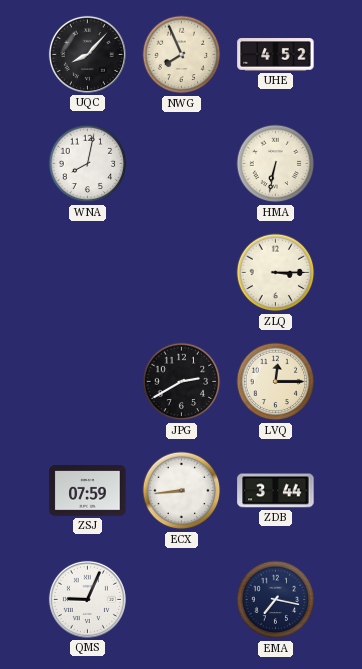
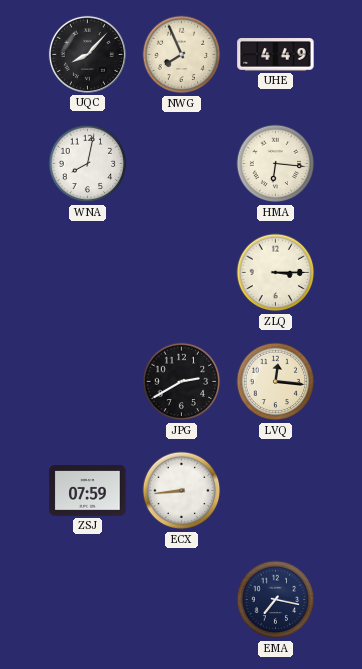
UHE: 4:52 -> 4:49
HMA: 6:32 -> 6:16
LVQ: 12:15 -> 12:16
ZDB: 3:44 -> none
QMS: 9:04 -> none
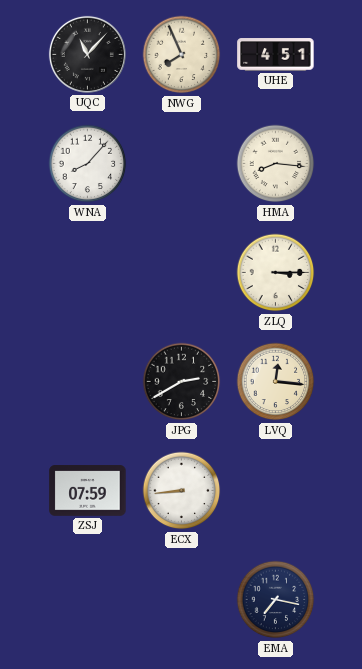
UQC: 8:07 -> 11:07
UHE: 4:49 -> 4:51
WNA: 8:02 -> 8:07
HMA: 6:16 -> 8:16
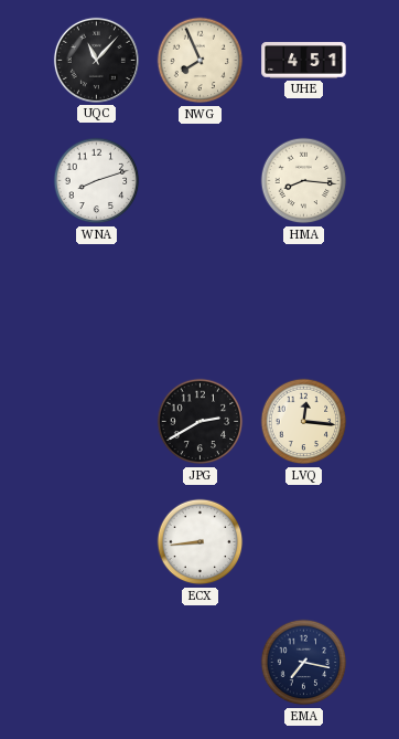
WNA: 8:07 -> 8:12
ZLQ: 3:15 -> none
ZSJ: 07:59 -> none
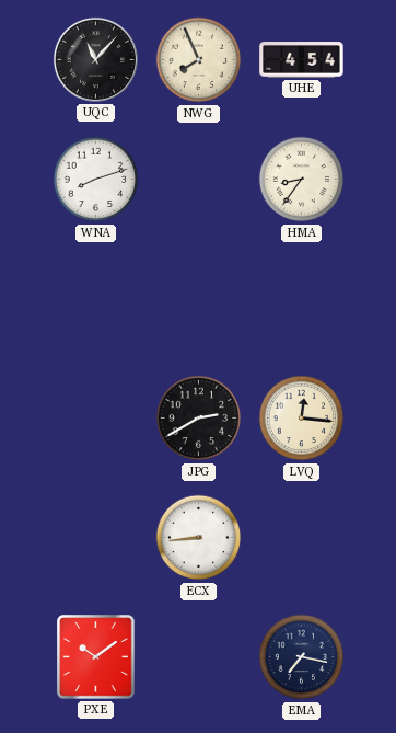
UHE: 4:51 -> 4:54
HMA: 8:16 -> 8:36
PXE: none -> 10:09
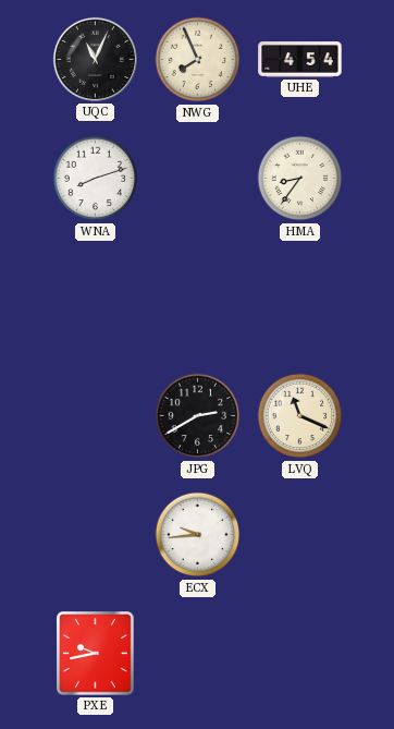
UQC: 11:07 -> 11:04
LVQ: 12:16 -> 11:19
ECX: 8:44 -> 9:44
PXE: 10:09 -> 9:43
EMA: 7:17 -> none
